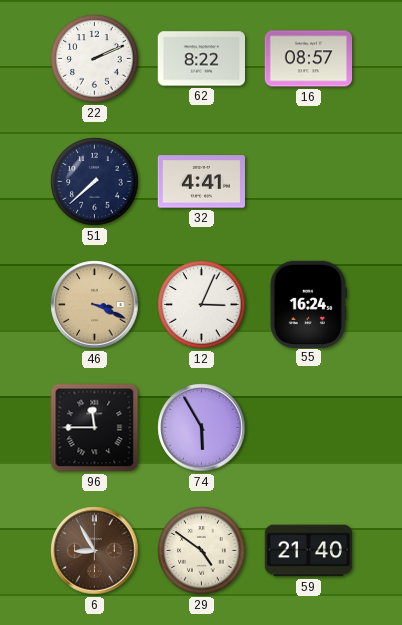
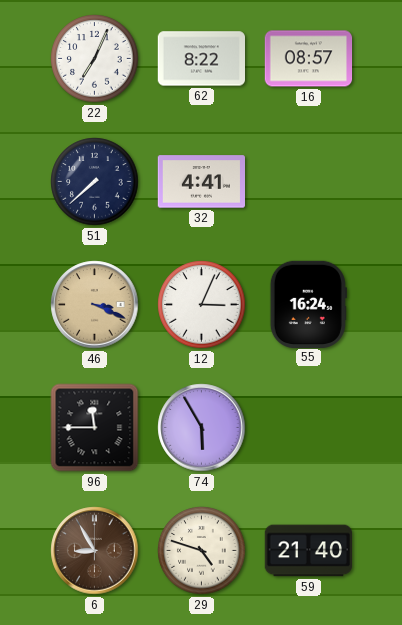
22: 2:11 -> 7:04
29: 4:51 -> 4:48
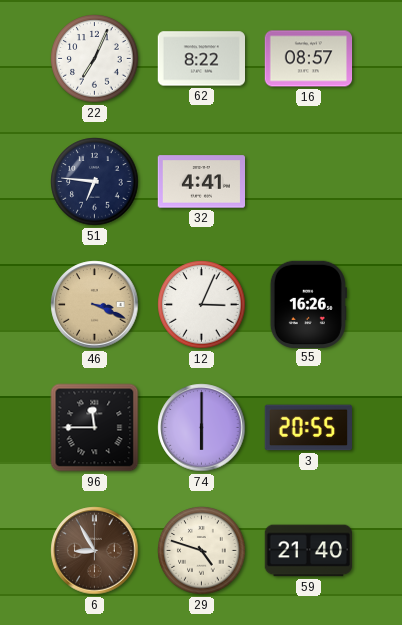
51: 7:38 -> 6:46
55: 16:24 -> 16:26
74: 5:55 -> 6:00
3: none -> 20:55
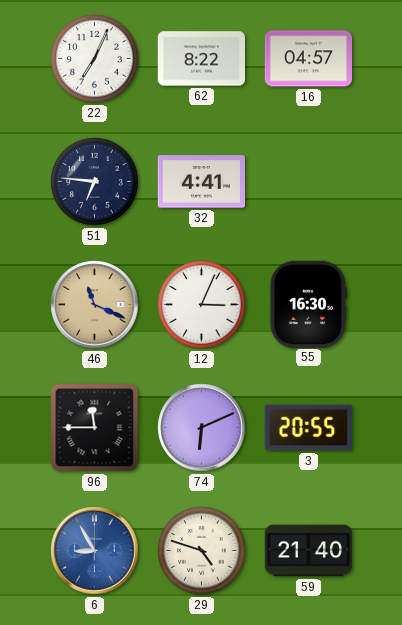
16: 08:57 -> 04:57
46: 3:19 -> 11:19
55: 16:26 -> 16:30
74: 6:00 -> 6:11
6 dial: brown -> blue
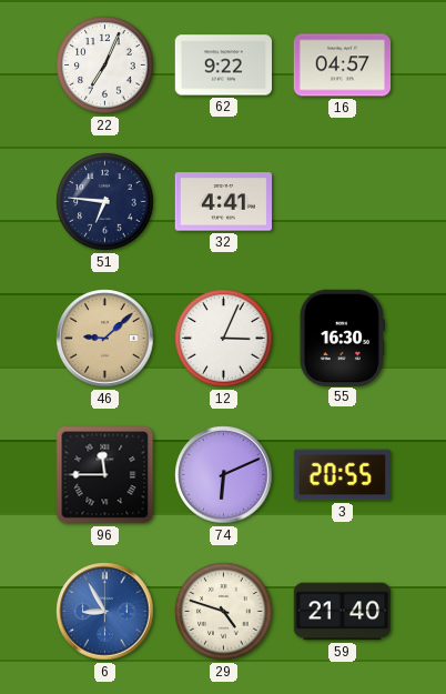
62: 8:22 -> 9:22
46: 11:19 -> 9:08
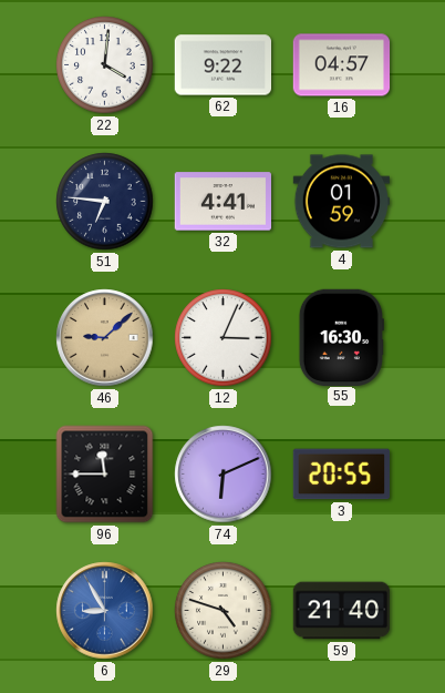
22: 7:04 -> 4:01
4: none -> 01:59
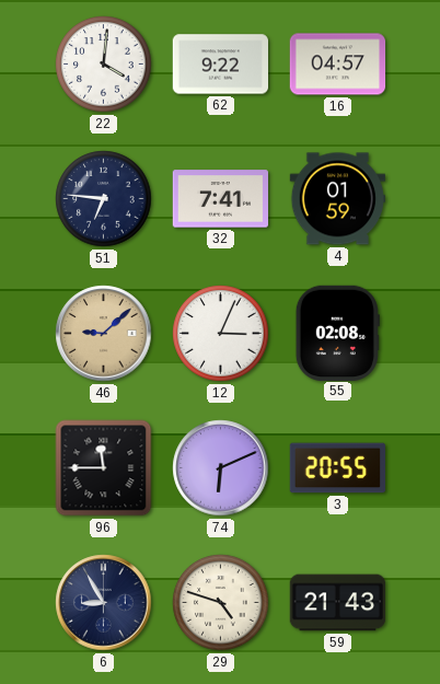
32: 4:41 -> 7:41
55: 16:30 -> 02:08
6 dial: blue -> navy
59: 21:40 -> 21:43
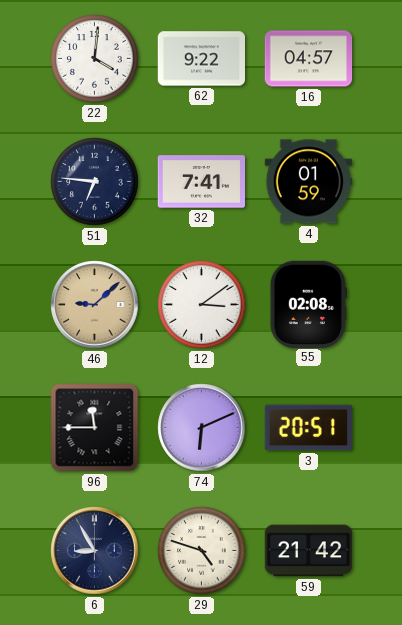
12: 3:04 -> 3:09
3: 20:55 -> 20:51
59: 21:43 -> 21:42
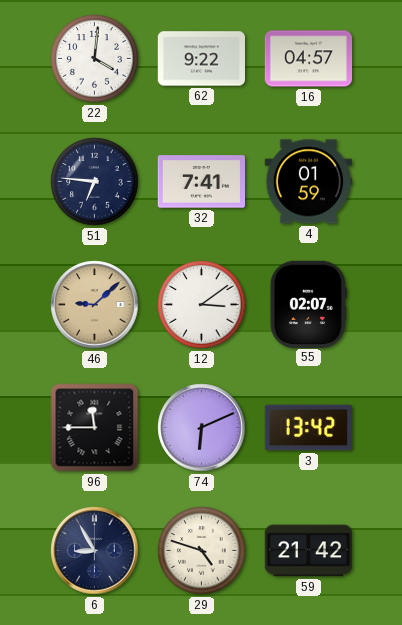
55: 02:08 -> 02:07
3: 20:51 -> 13:42
